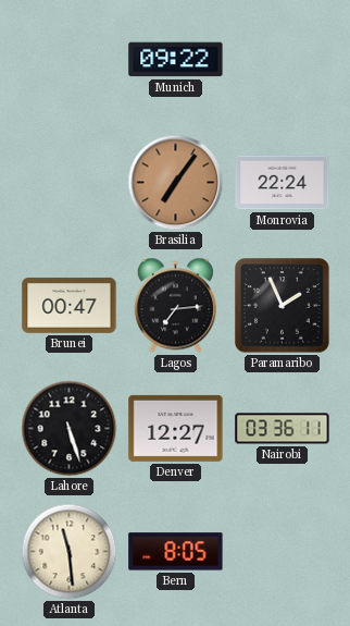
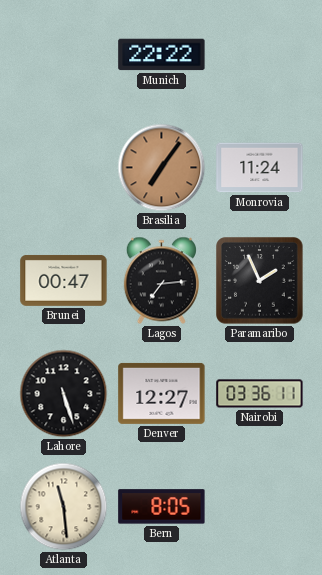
Munich: 09:22 -> 22:22
Monrovia: 22:24 -> 11:24
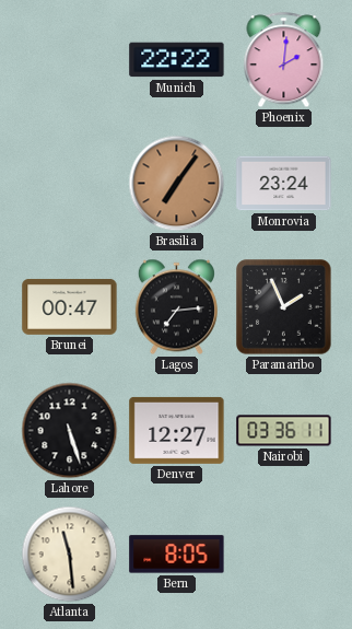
Phoenix: none -> 2:01
Monrovia: 11:24 -> 23:24
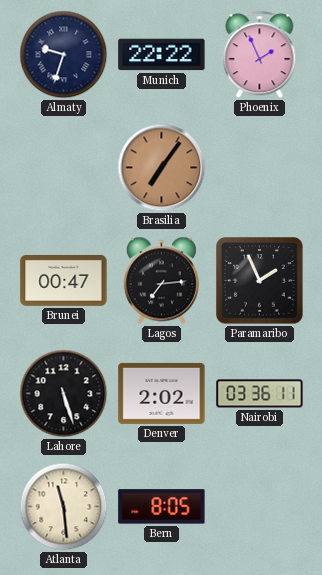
Almaty: none -> 9:33
Phoenix: 2:01 -> 1:56
Monrovia: 23:24 -> none
Denver: 12:27 -> 2:02
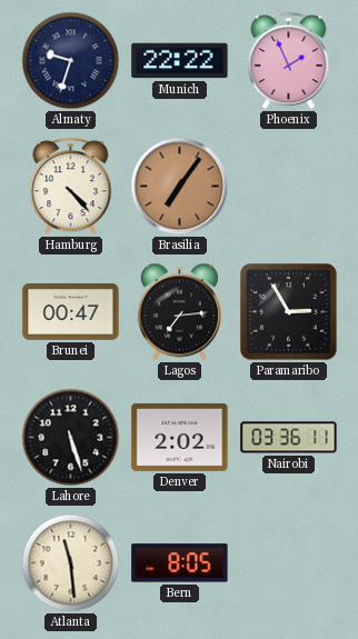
Hamburg: none -> 4:23
Paramaribo: 1:56 -> 2:55
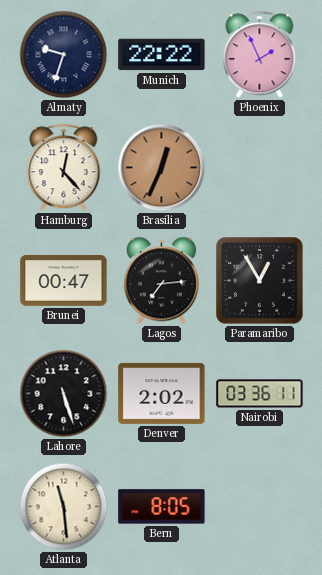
Hamburg: 4:23 -> 12:23
Brasilia: 7:06 -> 12:34
Paramaribo: 2:55 -> 12:55
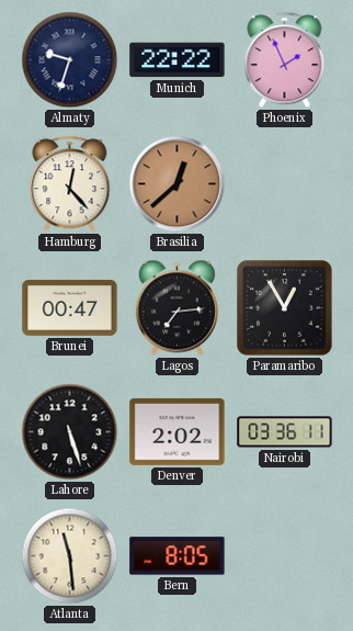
Brasilia: 12:34 -> 12:38
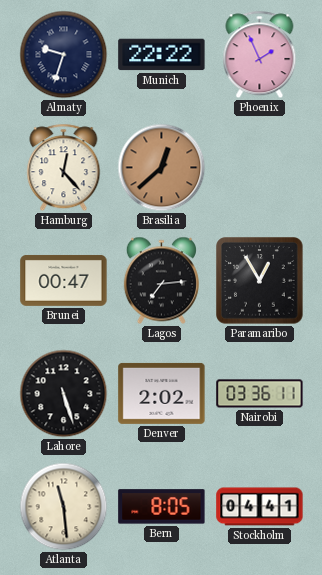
Stockholm: none -> 04:41
